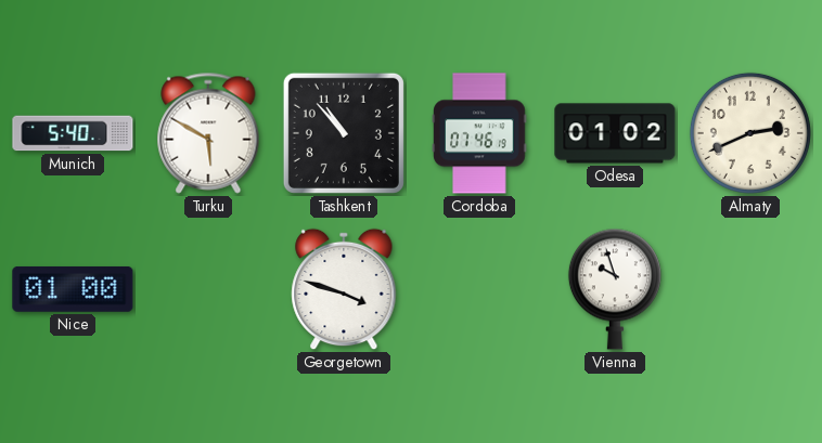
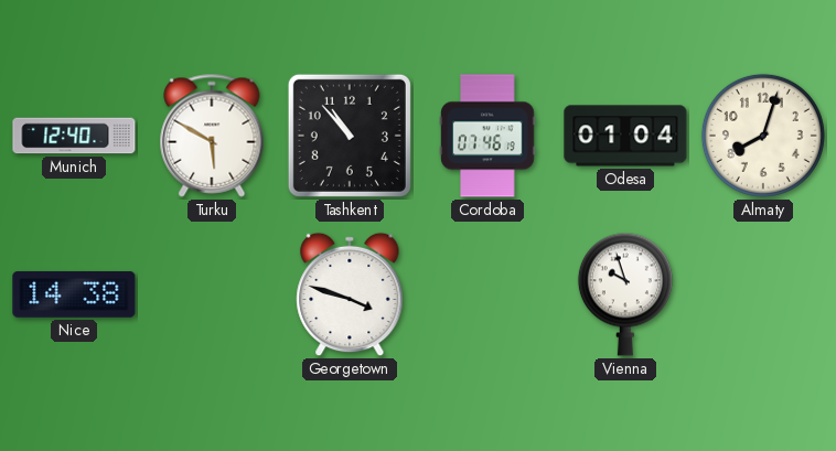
Munich: 5:40 -> 12:40
Odesa: 01:02 -> 01:04
Almaty: 2:41 -> 8:03
Nice: 01:00 -> 14:38
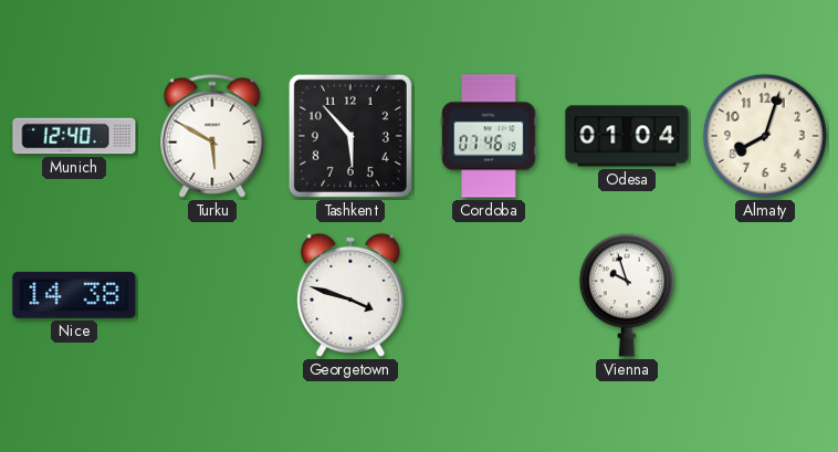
Tashkent: 10:53 -> 5:53
